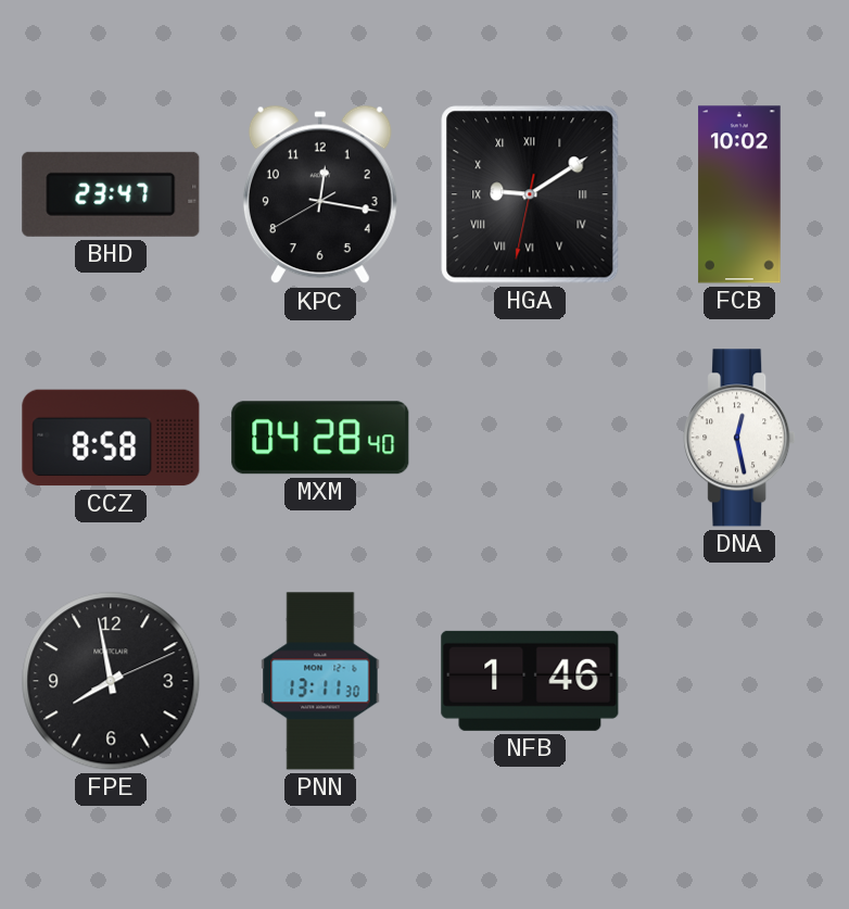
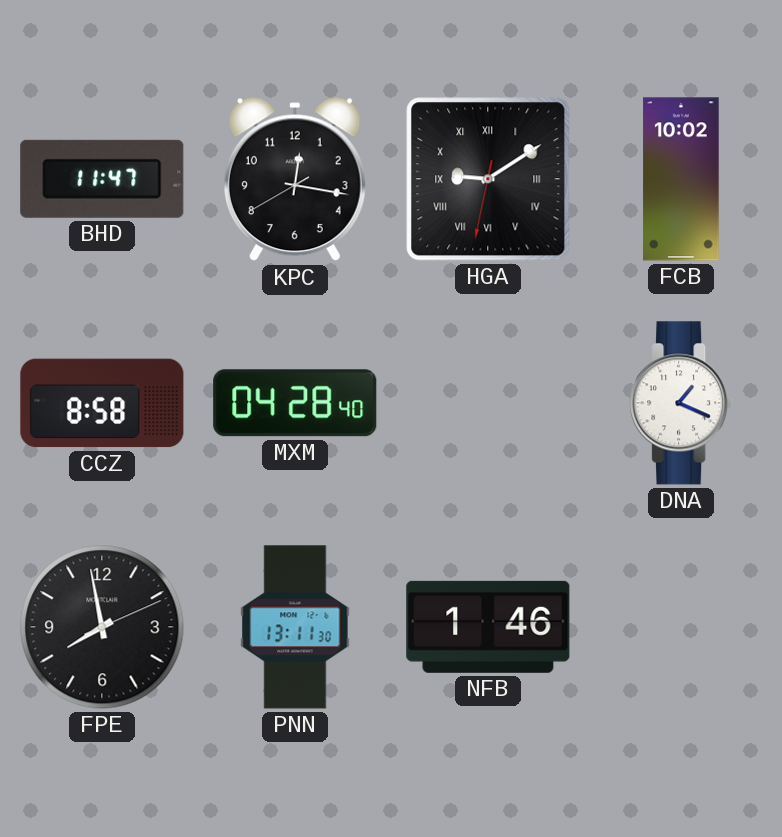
BHD: 23:47 -> 11:47
DNA: 12:28 -> 1:19
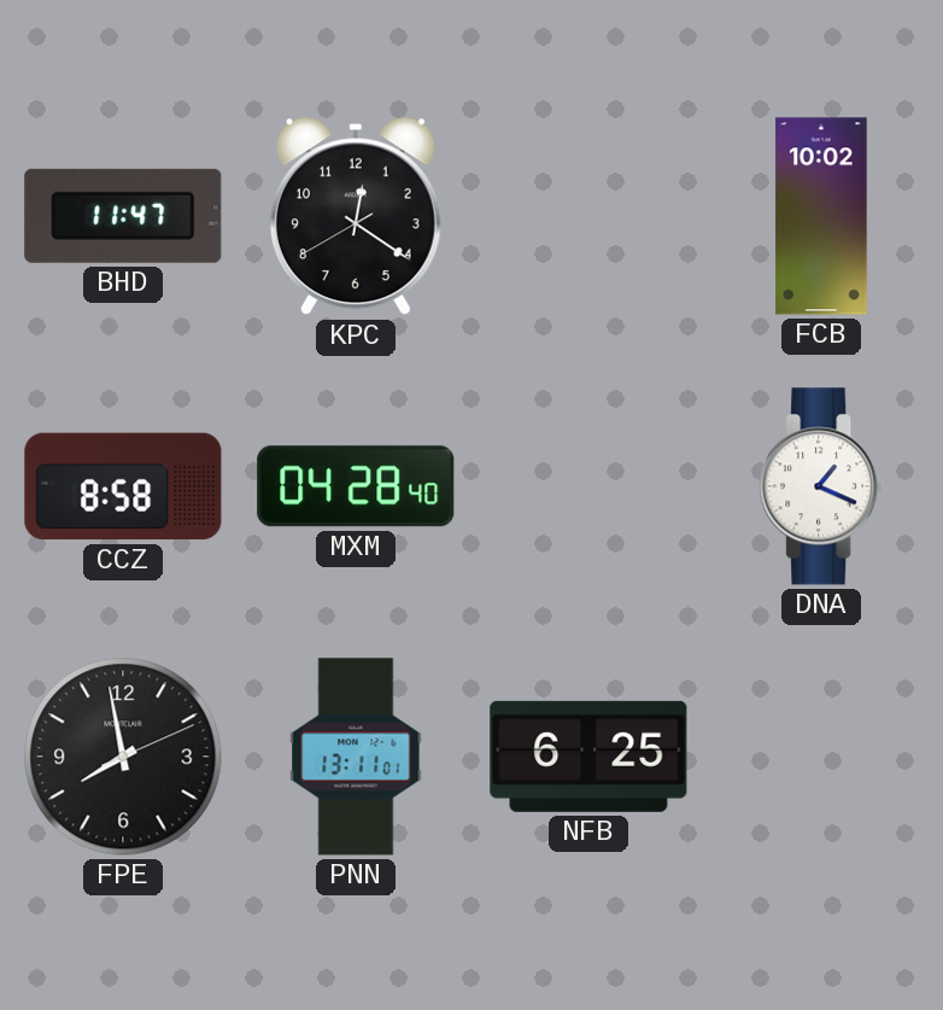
KPC: 12:16 -> 12:20
HGA: 9:09 -> none
PNN: 13:11:30 -> 13:11:01
NFB: 1:46 -> 6:25
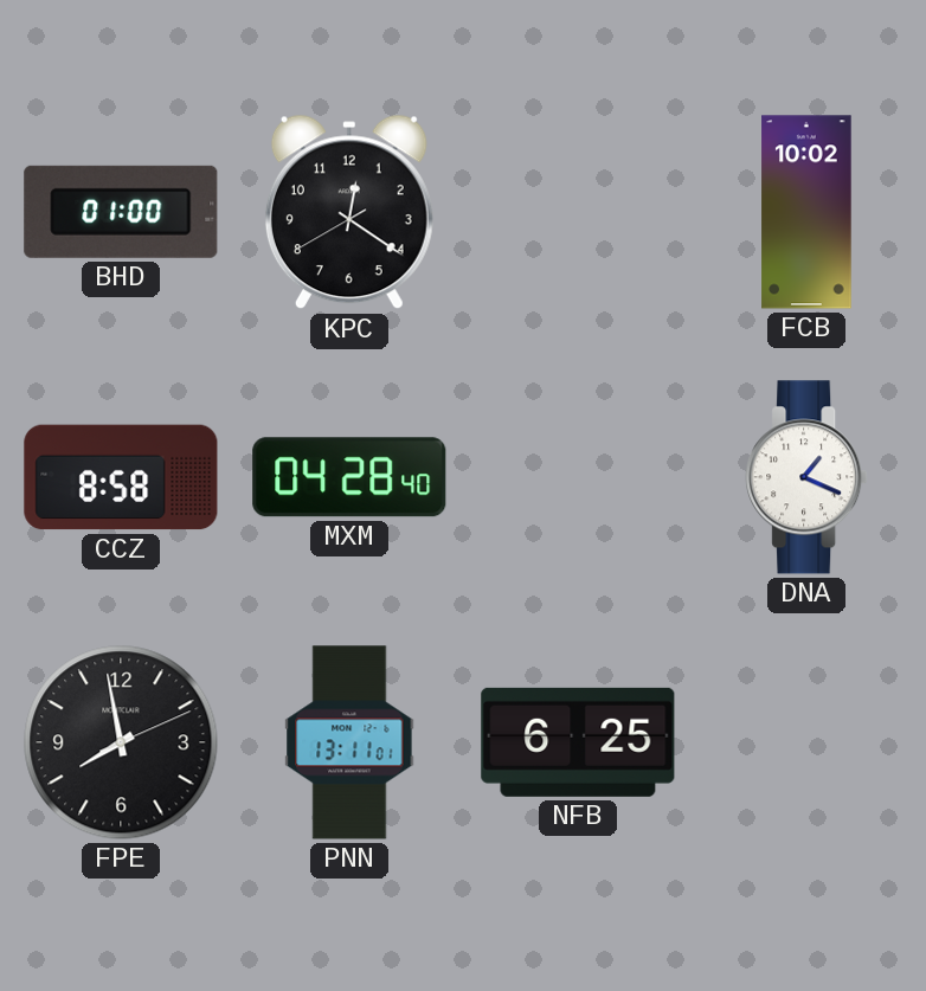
BHD: 11:47 -> 01:00
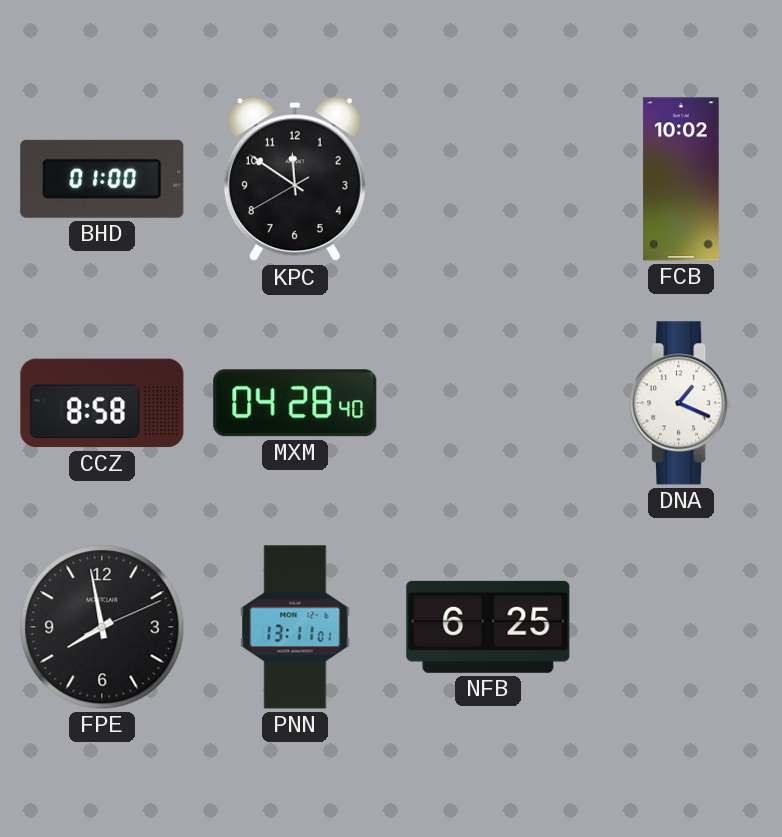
KPC: 12:20 -> 11:50
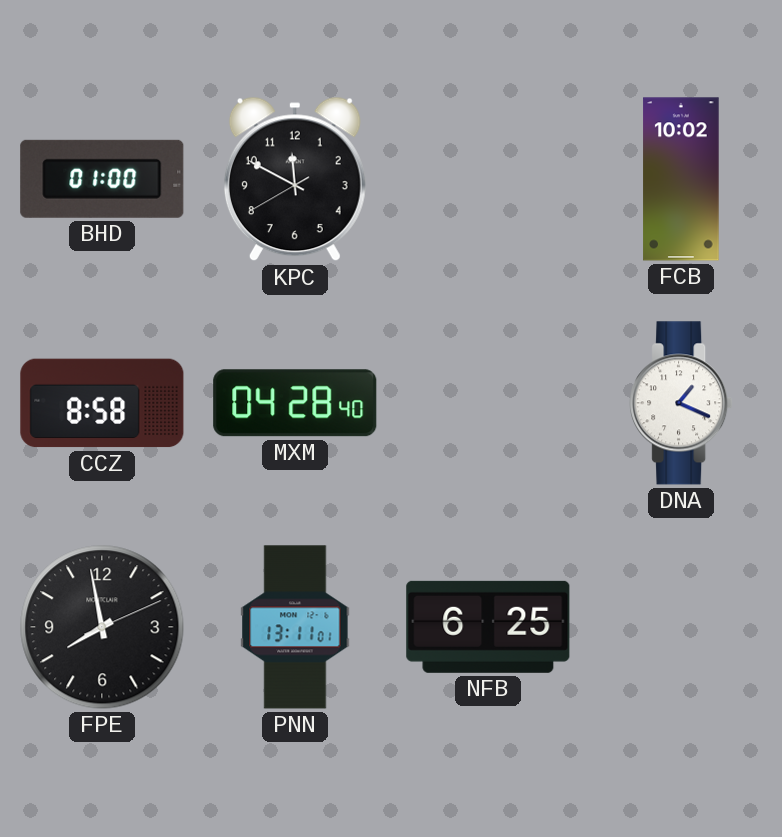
KPC: 11:50 -> 11:49
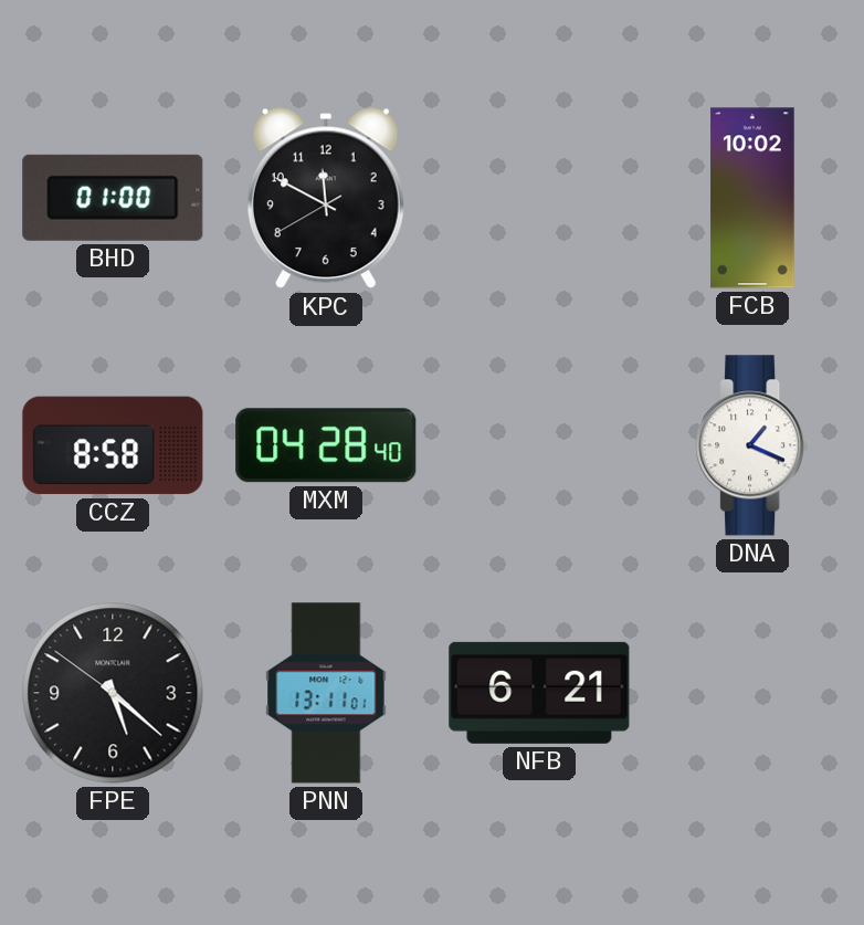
FPE: 7:58 -> 5:21
NFB: 6:25 -> 6:21
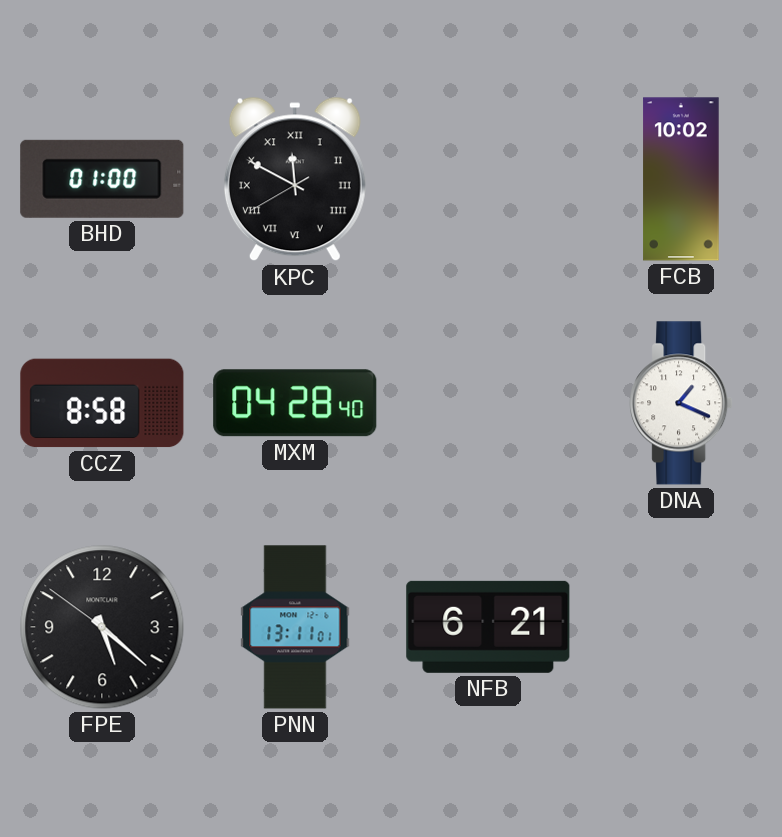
KPC numerals: Arabic -> Roman
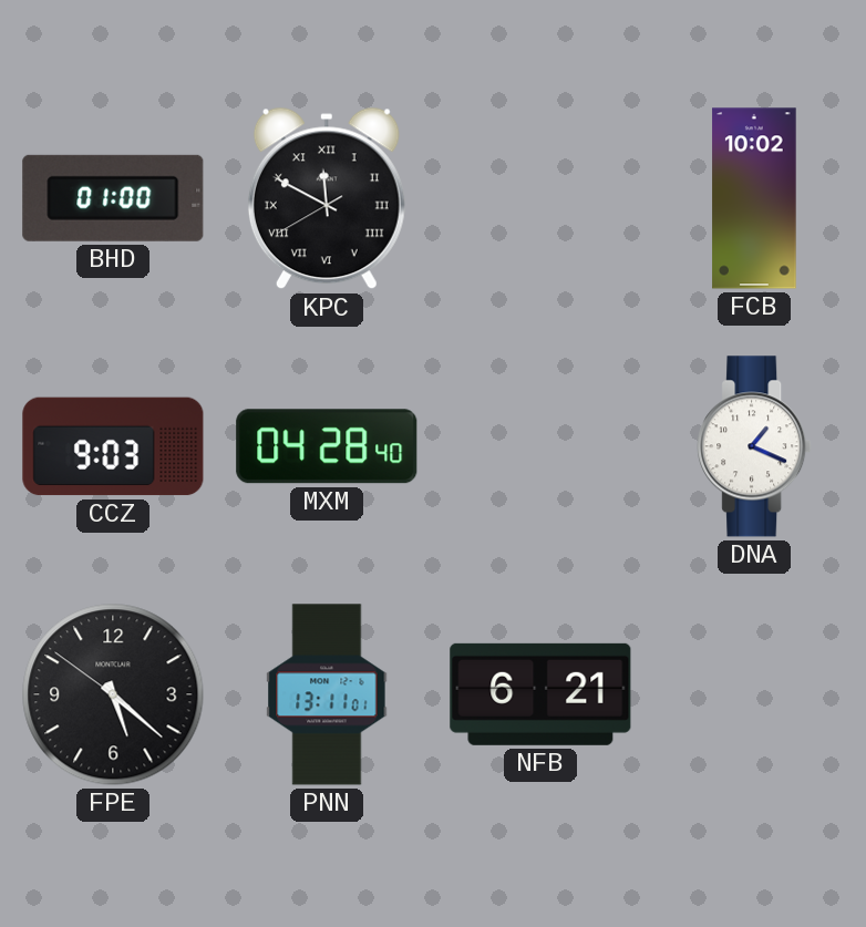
CCZ: 8:58 -> 9:03
